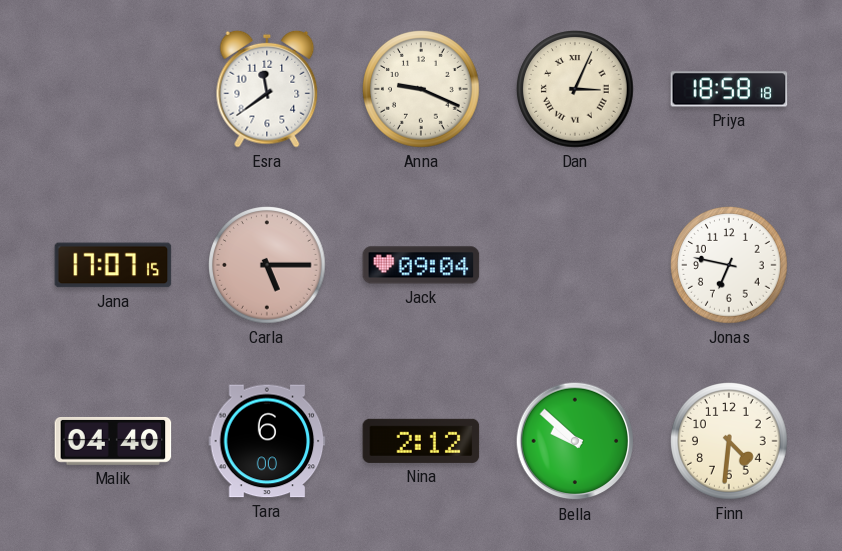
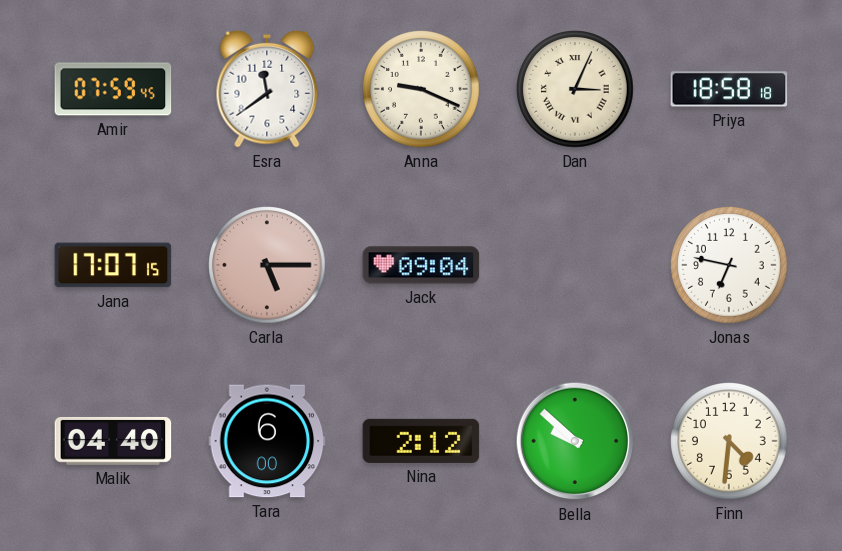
Amir: none -> 07:59
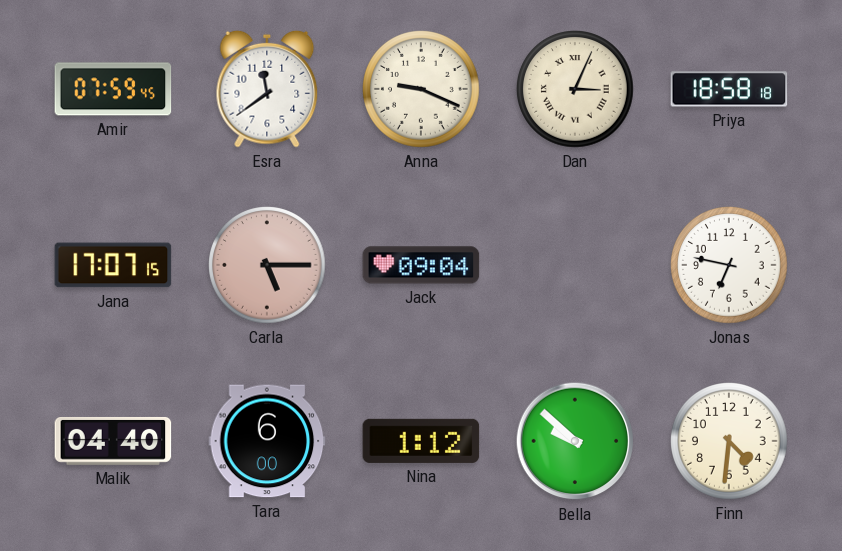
Nina: 2:12 -> 1:12
